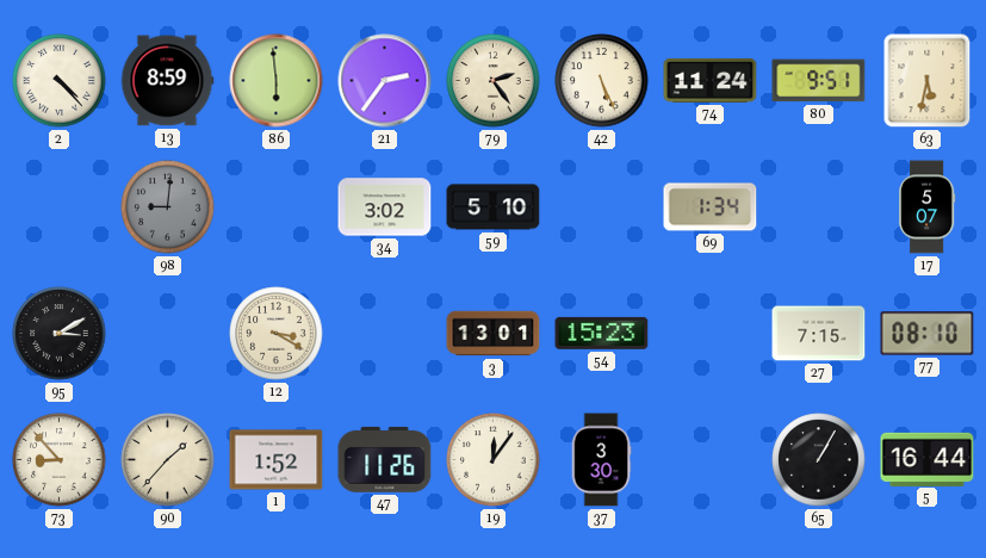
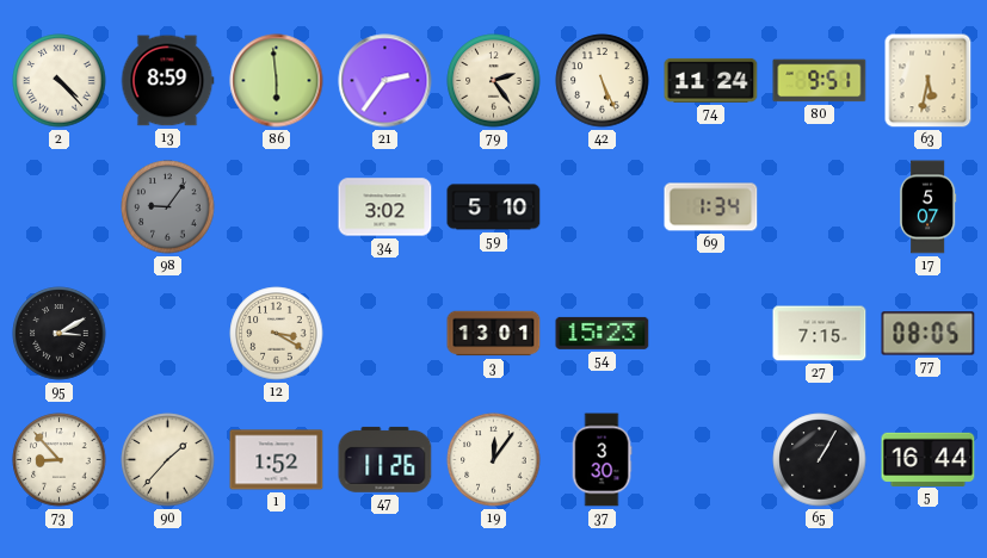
98: 9:01 -> 9:06
77: 08:10 -> 08:05
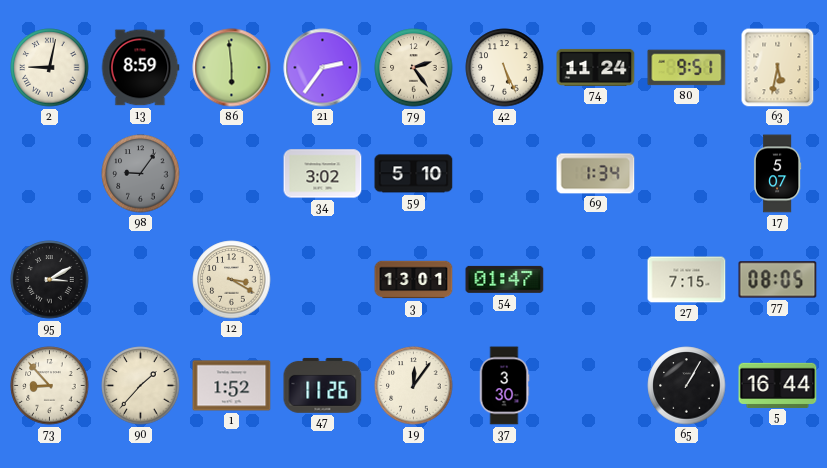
2: 4:23 -> 9:02
54: 15:23 -> 01:47
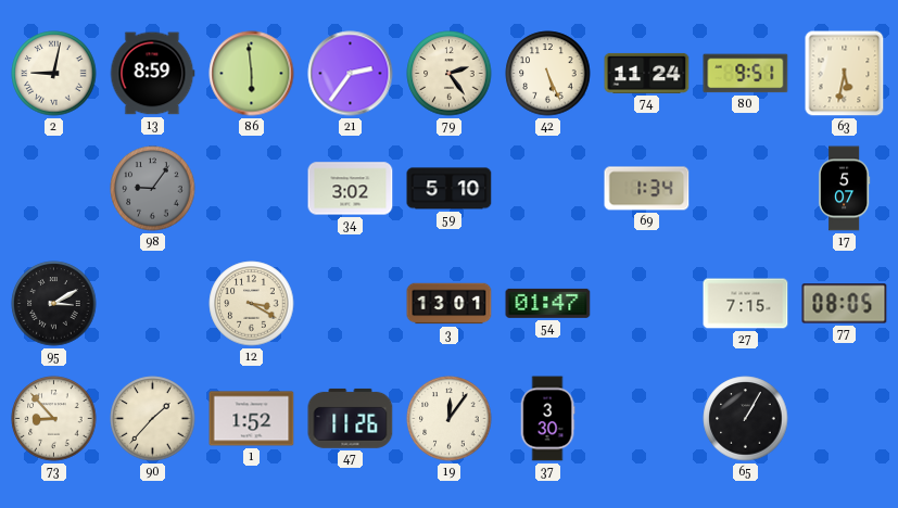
5: 16:44 -> none
